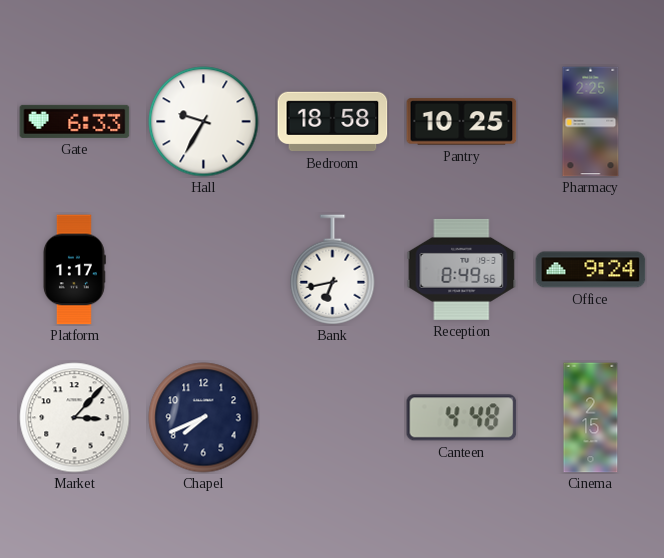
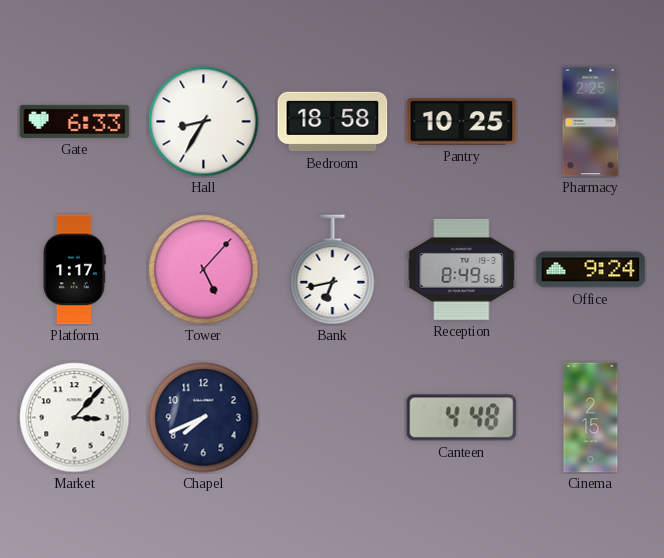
Hall: 9:35 -> 8:35
Tower: none -> 5:07
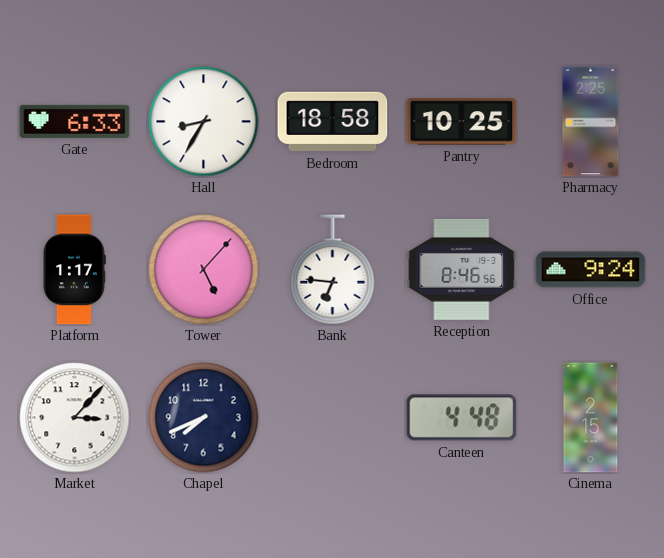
Bank: 6:43 -> 6:46
Reception: 8:49 -> 8:46
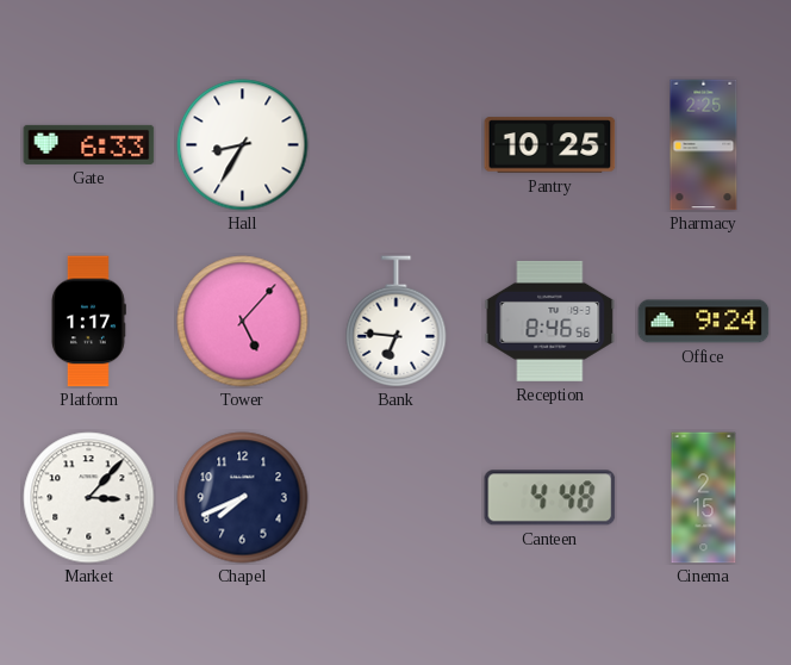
Bedroom: 18:58 -> none
